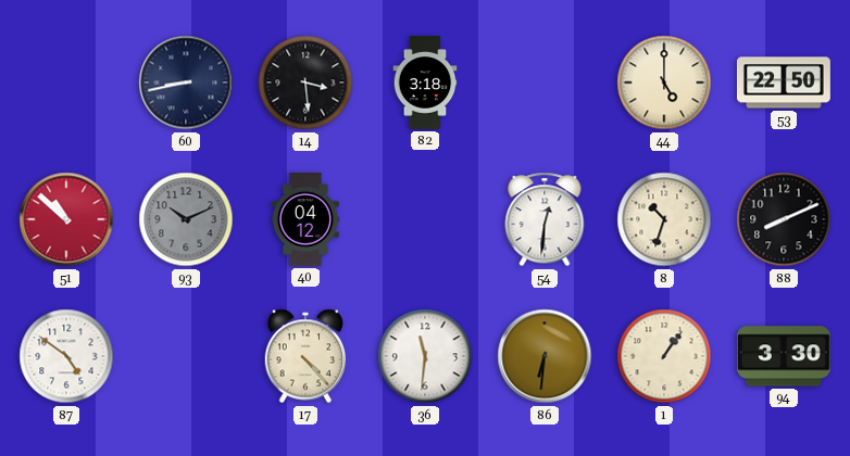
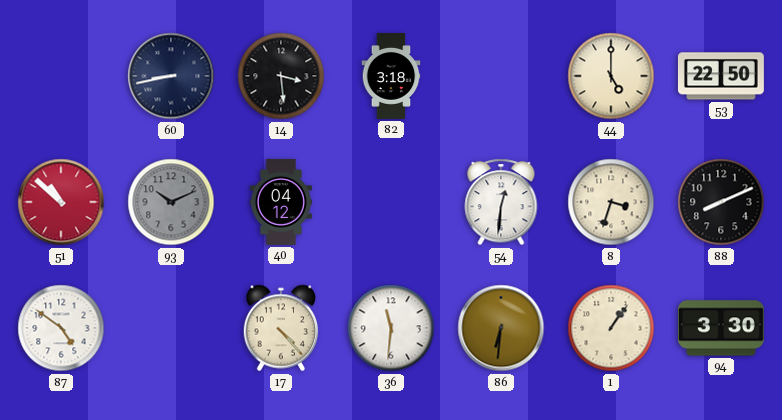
8: 10:33 -> 3:33
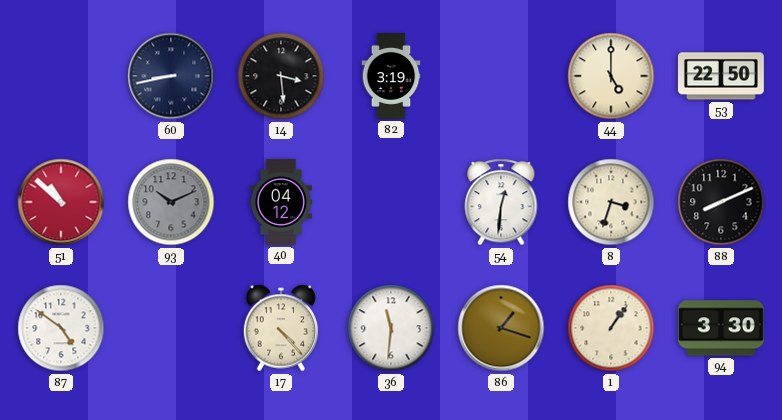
82: 3:18 -> 3:19
86: 6:31 -> 1:18
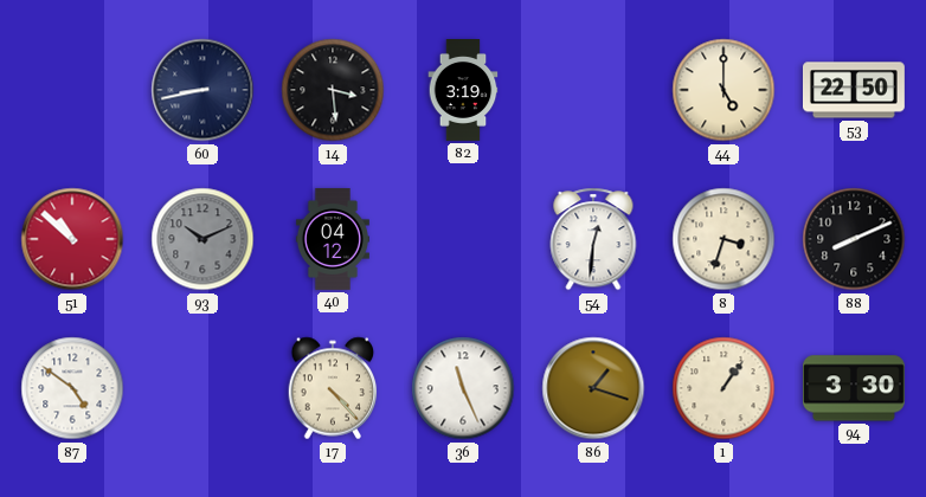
36: 11:31 -> 11:26
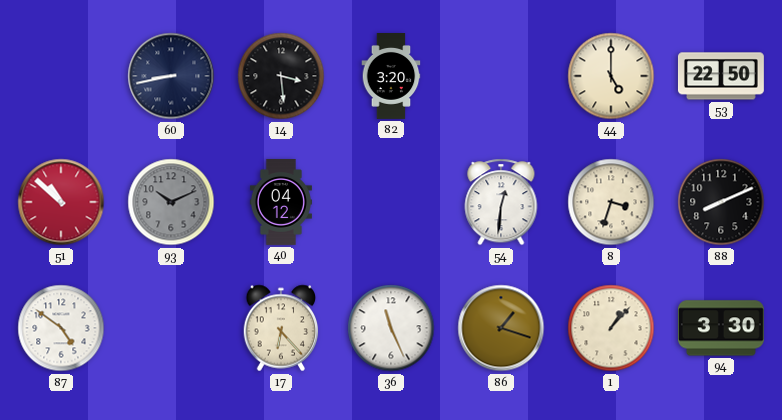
82: 3:19 -> 3:20
17: 4:23 -> 6:23
1: 1:06 -> 1:07
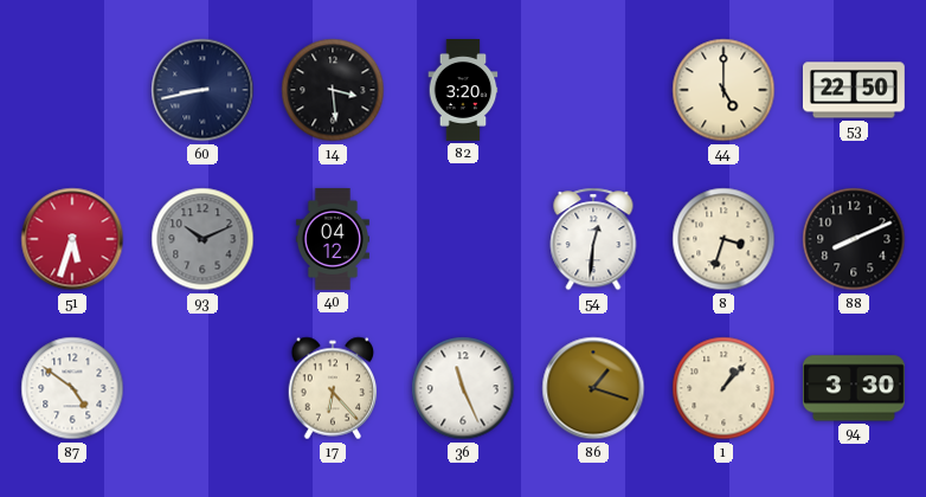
51: 10:52 -> 5:33
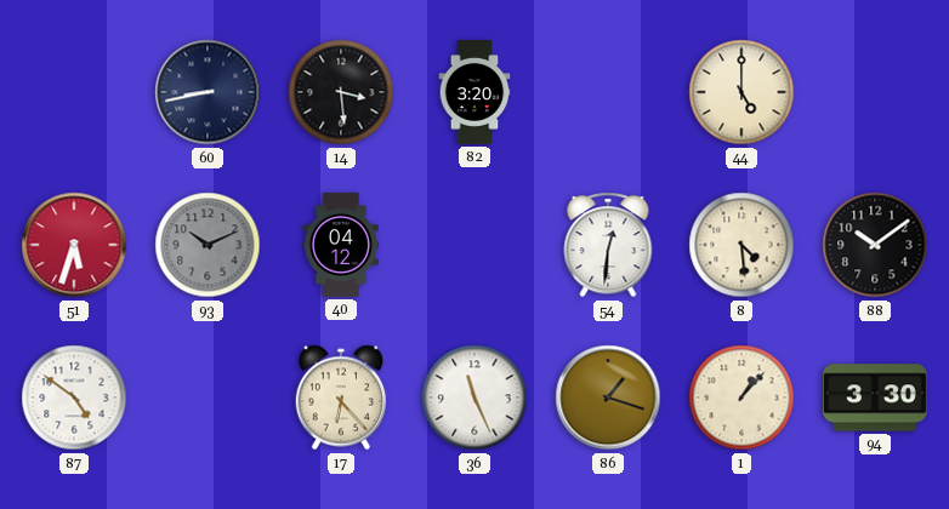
53: 22:50 -> none
8: 3:33 -> 4:29
88: 8:11 -> 10:09
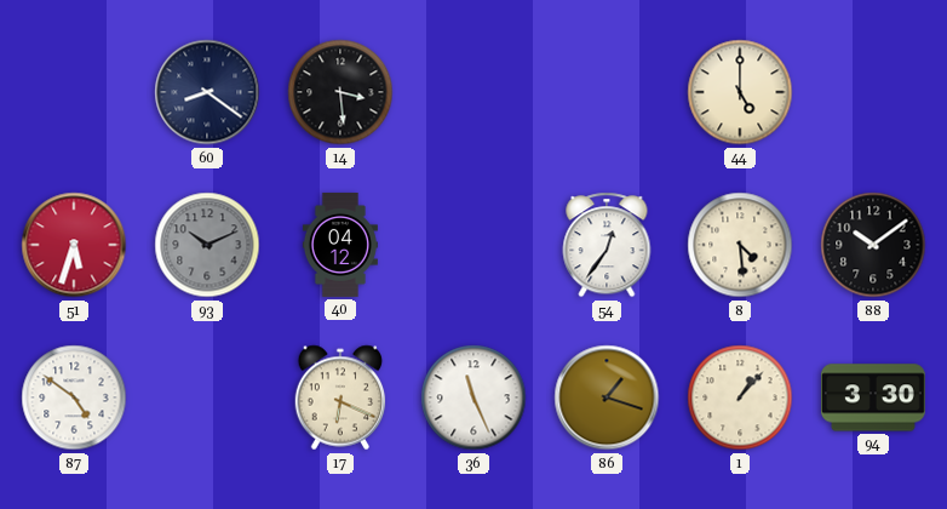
60: 8:43 -> 8:21
82: 3:20 -> none
54: 12:31 -> 12:36
17: 6:23 -> 6:19
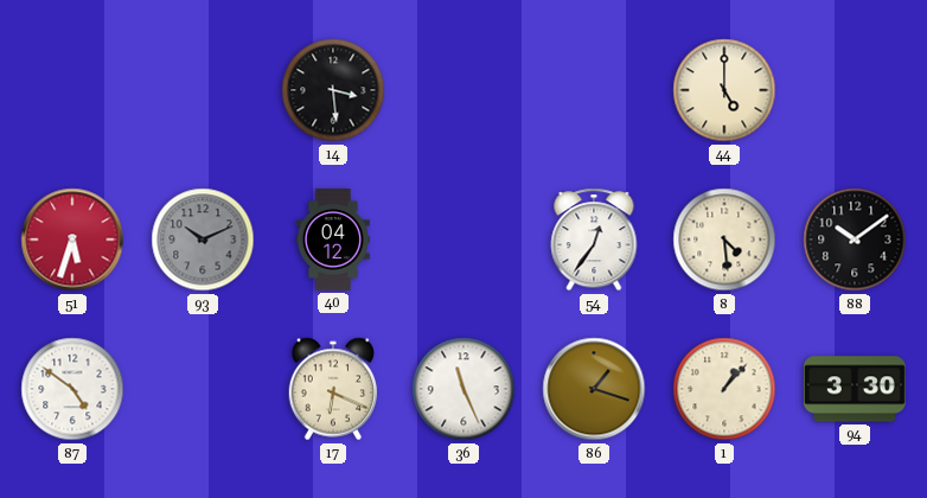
60: 8:21 -> none
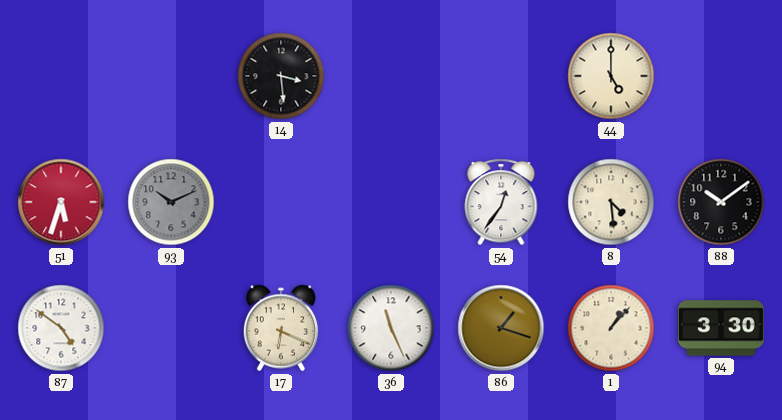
40: 04:12 -> none
